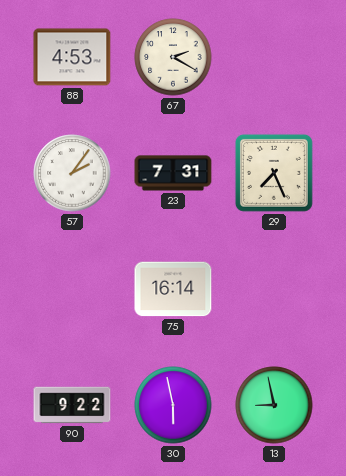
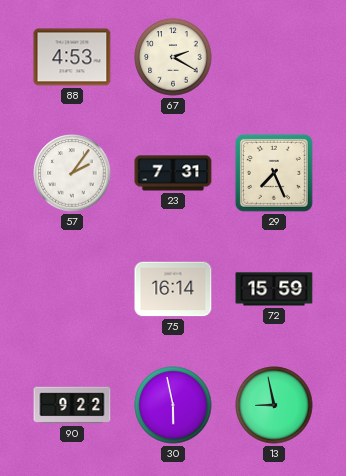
72: none -> 15:59
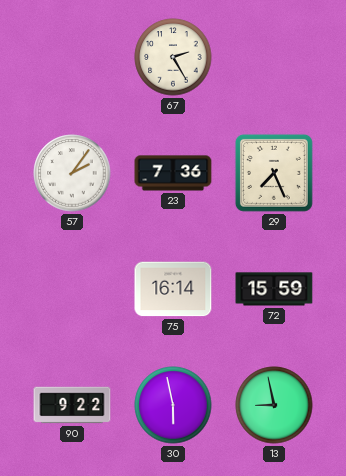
88: 4:53 -> none
67: 2:20 -> 2:25
23: 7:31 -> 7:36
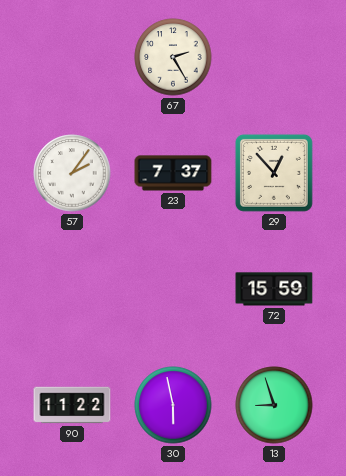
23: 7:36 -> 7:37
29: 7:26 -> 12:53
75: 16:14 -> none
90: 9:22 -> 11:22
13: 8:58 -> 8:57
